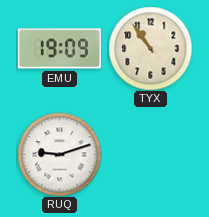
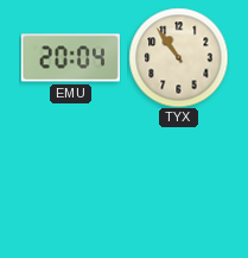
EMU: 19:09 -> 20:04
RUQ: 9:12 -> none
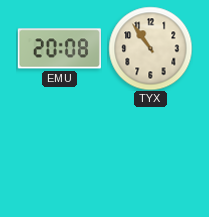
EMU: 20:04 -> 20:08
